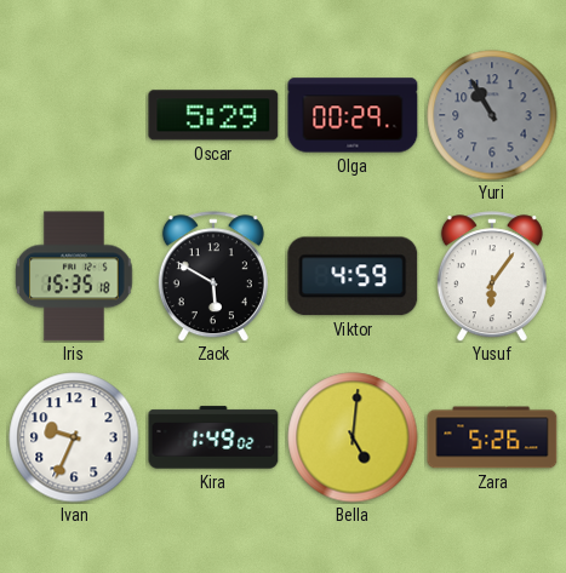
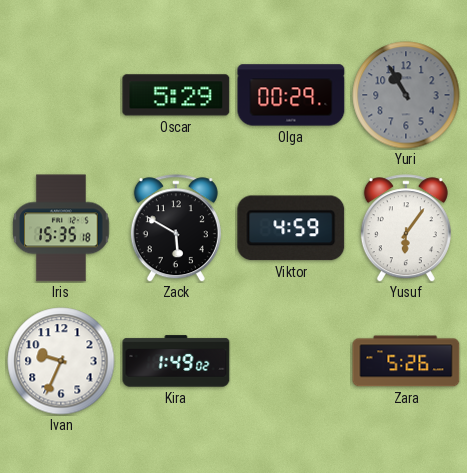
Bella: 5:01 -> none
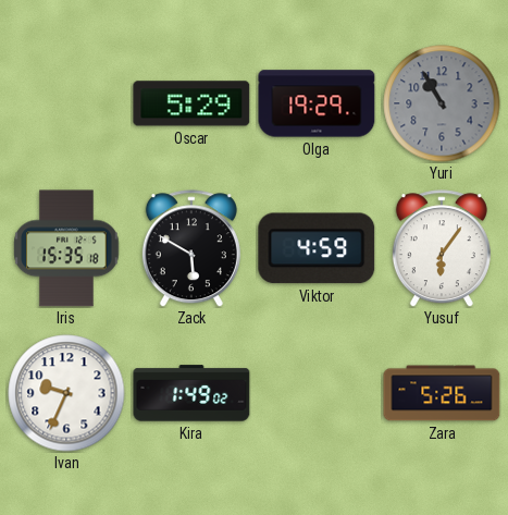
Olga: 00:29 -> 19:29
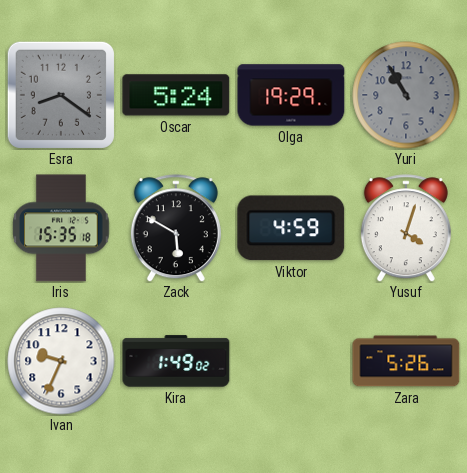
Esra: none -> 8:21
Oscar: 5:29 -> 5:24
Yusuf: 6:06 -> 4:03
